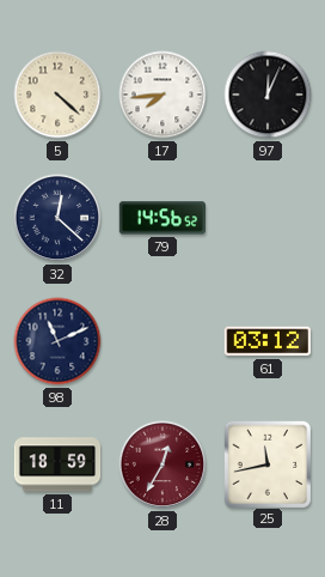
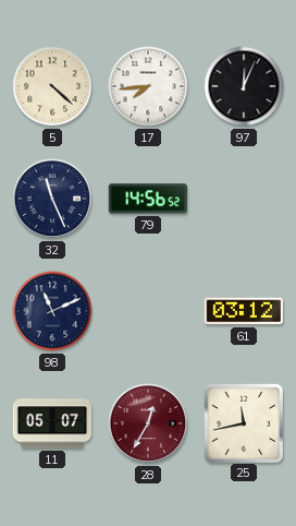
32: 12:22 -> 11:26
11: 18:59 -> 05:07
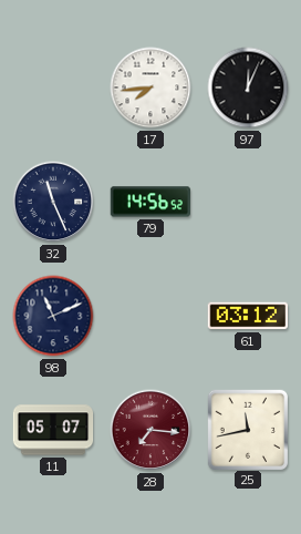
5: 4:22 -> none
28: 12:35 -> 7:16
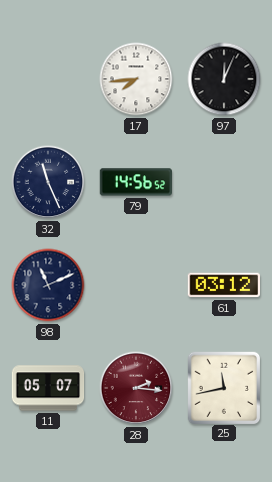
28: 7:16 -> 2:16
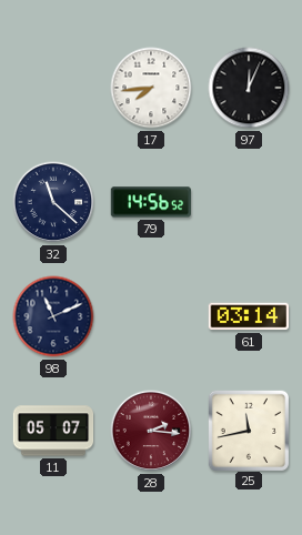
32: 11:26 -> 11:22
61: 03:12 -> 03:14
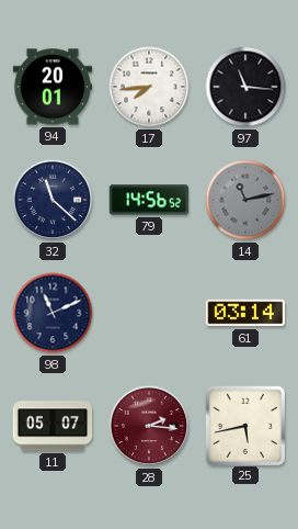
94: none -> 20:01
97: 12:04 -> 11:16
14: none -> 11:13
25: 11:43 -> 5:43
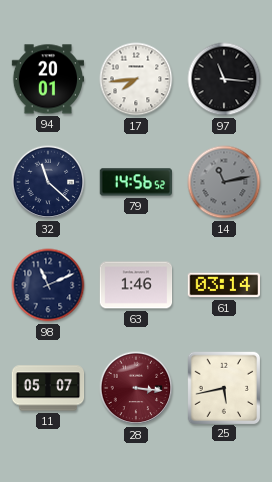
63: none -> 1:46
28: 2:16 -> 3:16
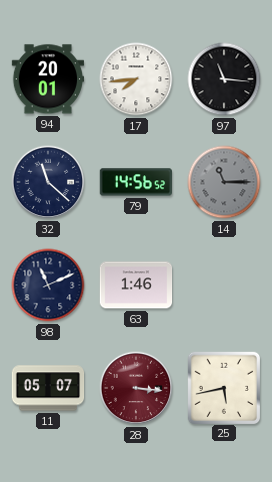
14: 11:13 -> 11:15
61: 03:14 -> none
